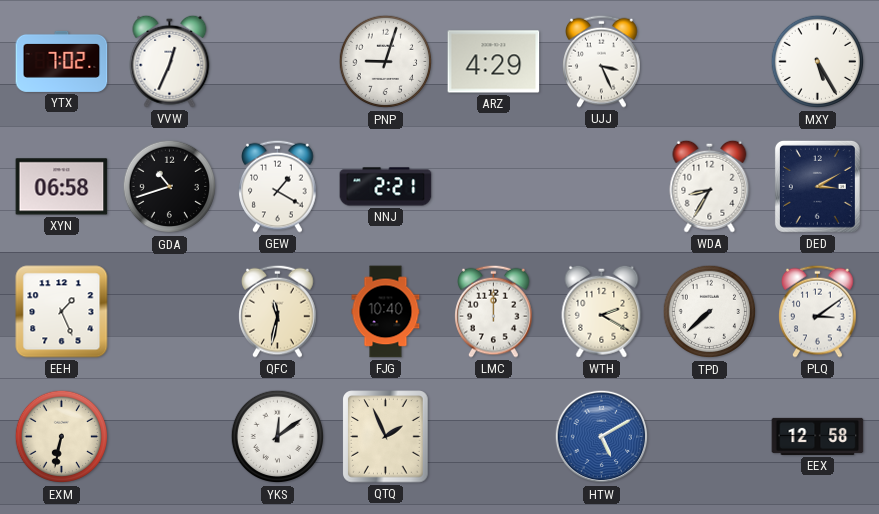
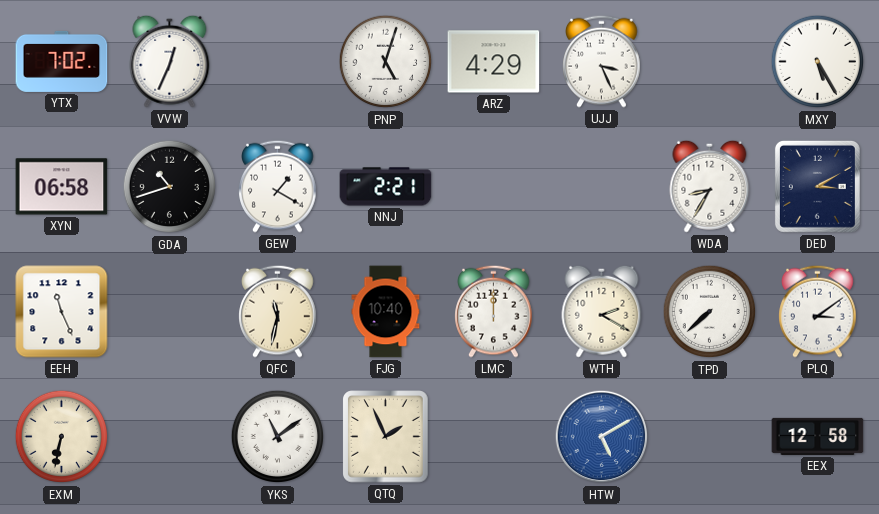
PNP: 9:03 -> 5:03
EEH: 1:26 -> 11:26
YKS: 12:09 -> 11:09
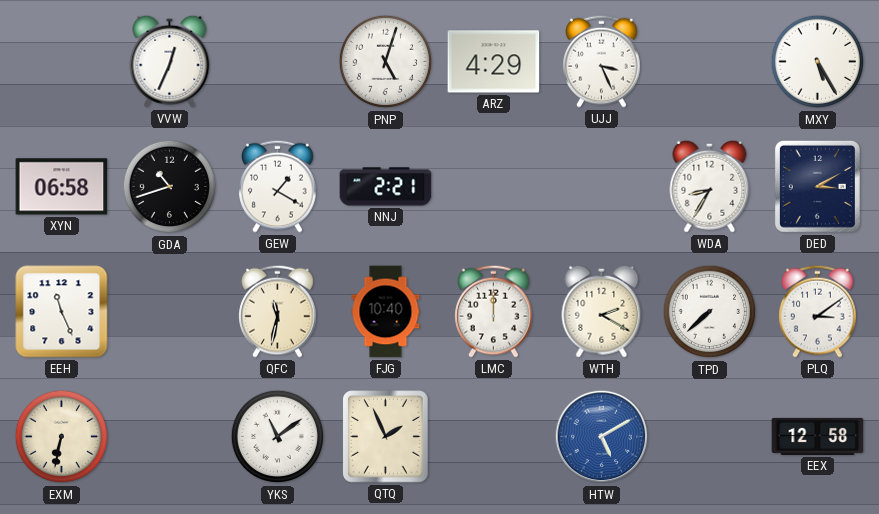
YTX: 7:02 -> none
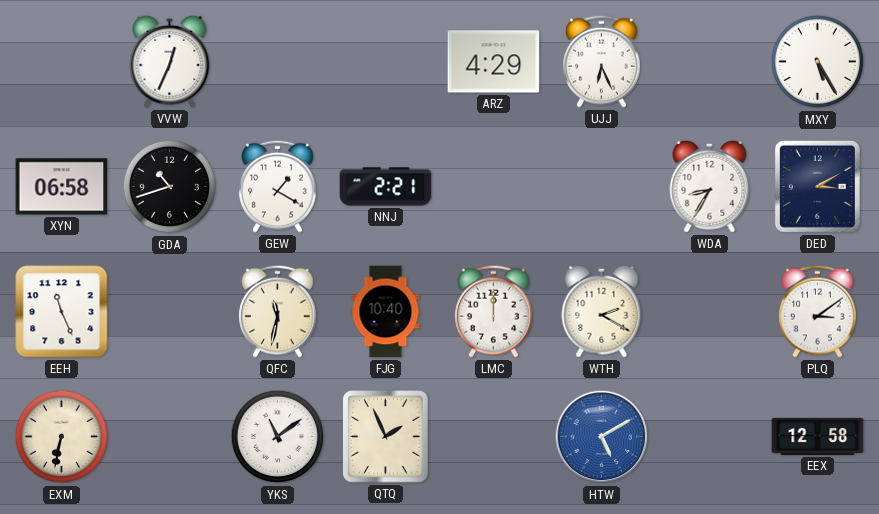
PNP: 5:03 -> none
UJJ: 3:26 -> 6:26
TPD: 7:38 -> none
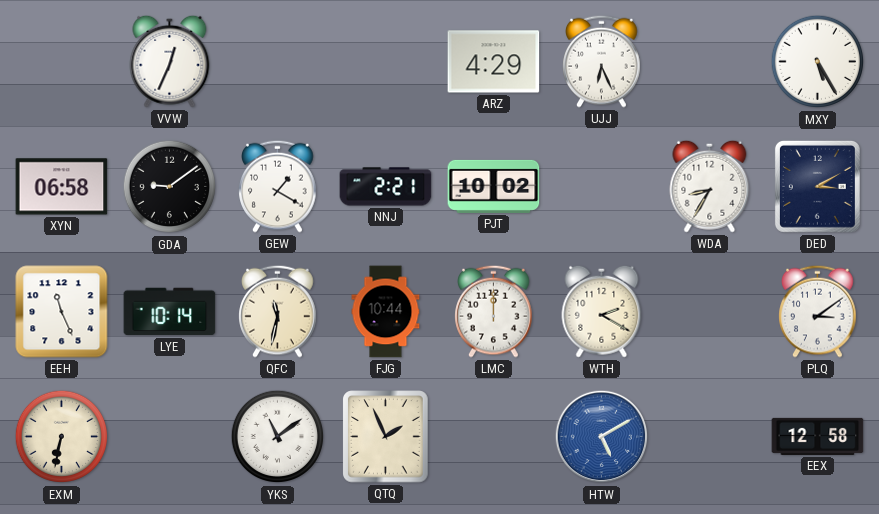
GDA: 10:42 -> 9:09
PJT: none -> 10:02
LYE: none -> 10:14
FJG: 10:40 -> 10:44
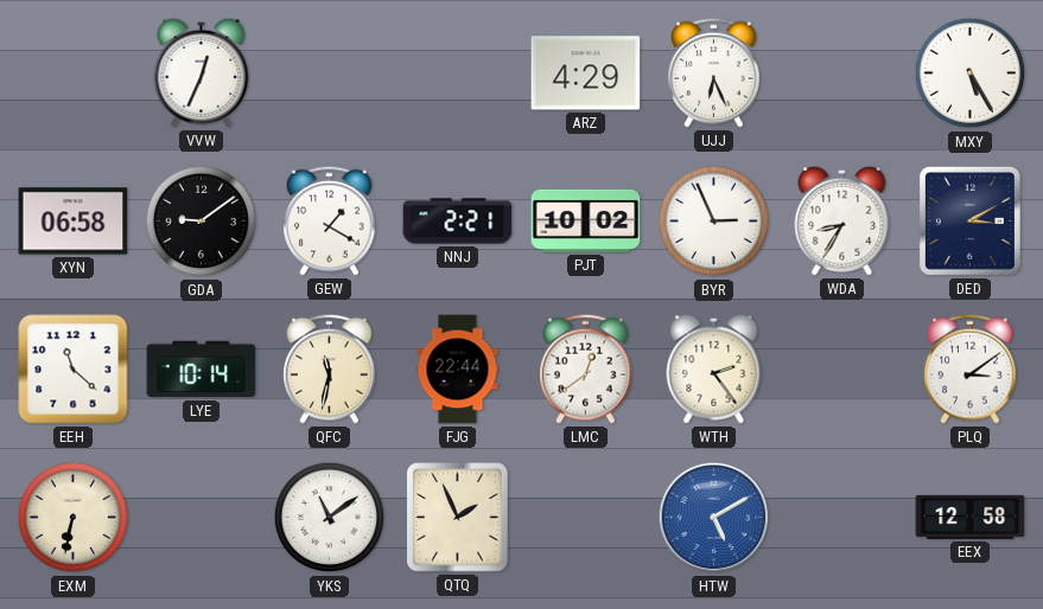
BYR: none -> 2:56
EEH: 11:26 -> 11:22
FJG: 10:44 -> 22:44
LMC: 12:00 -> 12:39
WTH: 2:20 -> 2:24
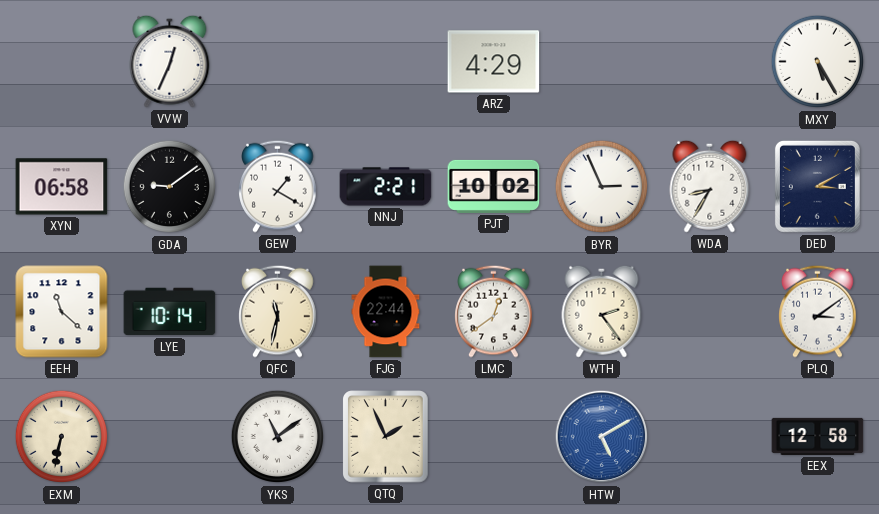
UJJ: 6:26 -> none
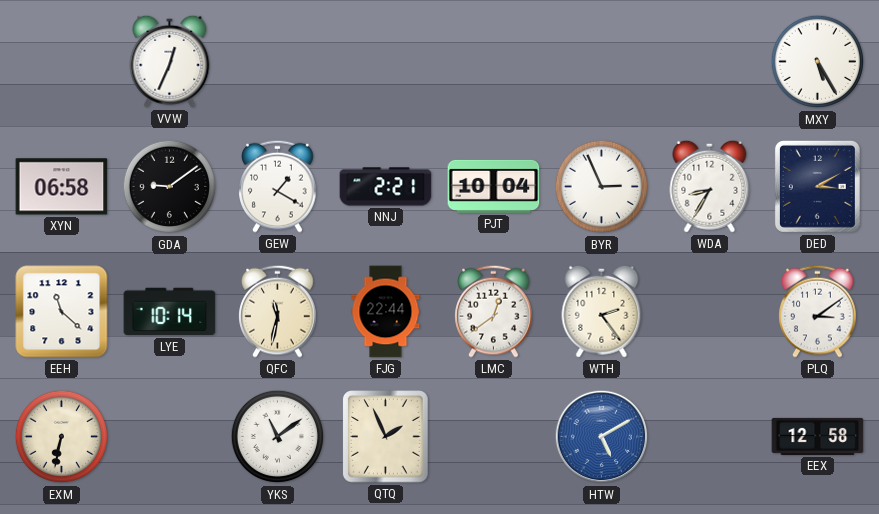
ARZ: 4:29 -> none
PJT: 10:02 -> 10:04
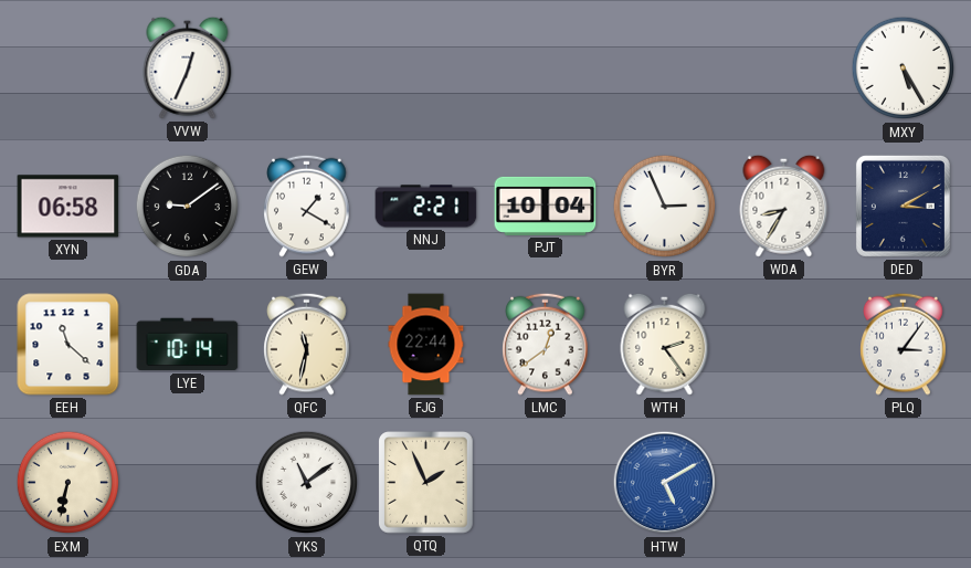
PLQ: 3:09 -> 3:06
EEX: 12:58 -> none
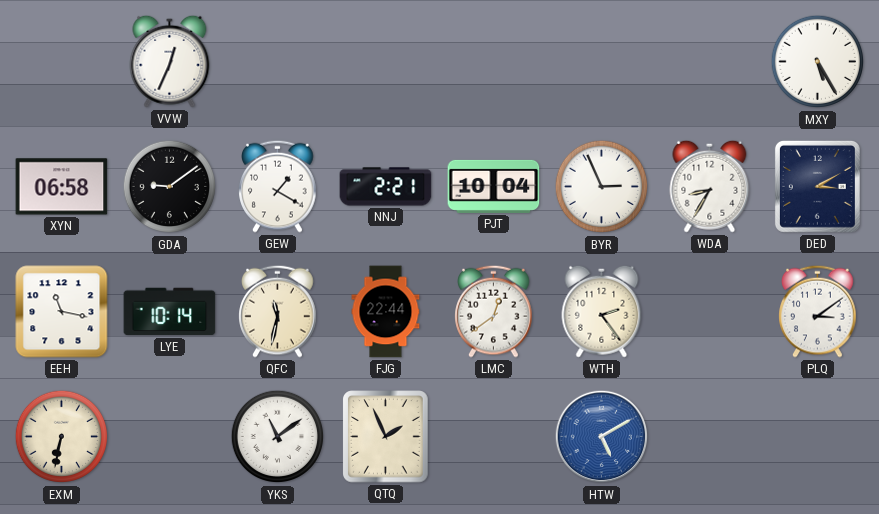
EEH: 11:22 -> 11:17
PLQ: 3:06 -> 3:09
